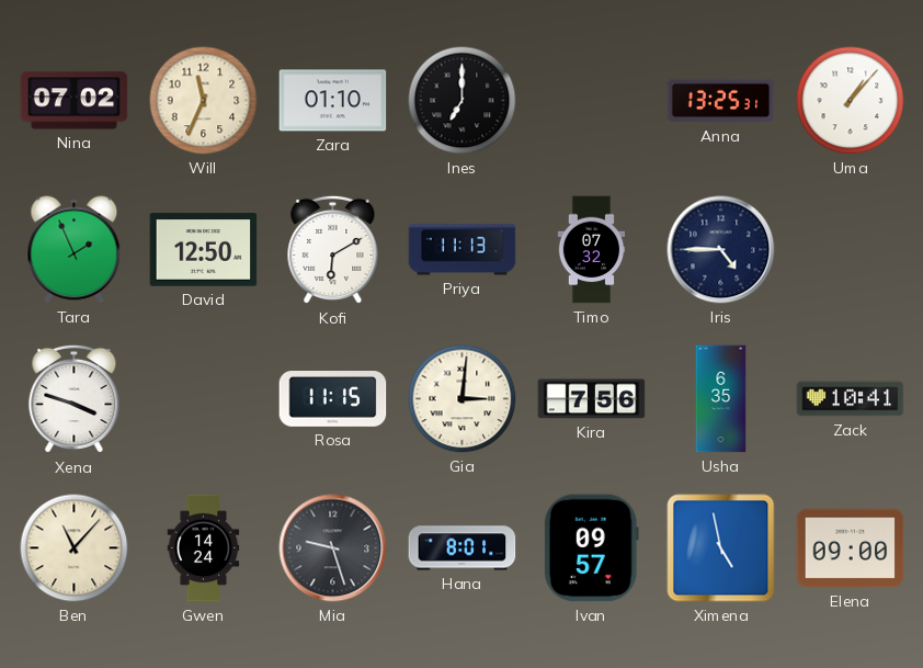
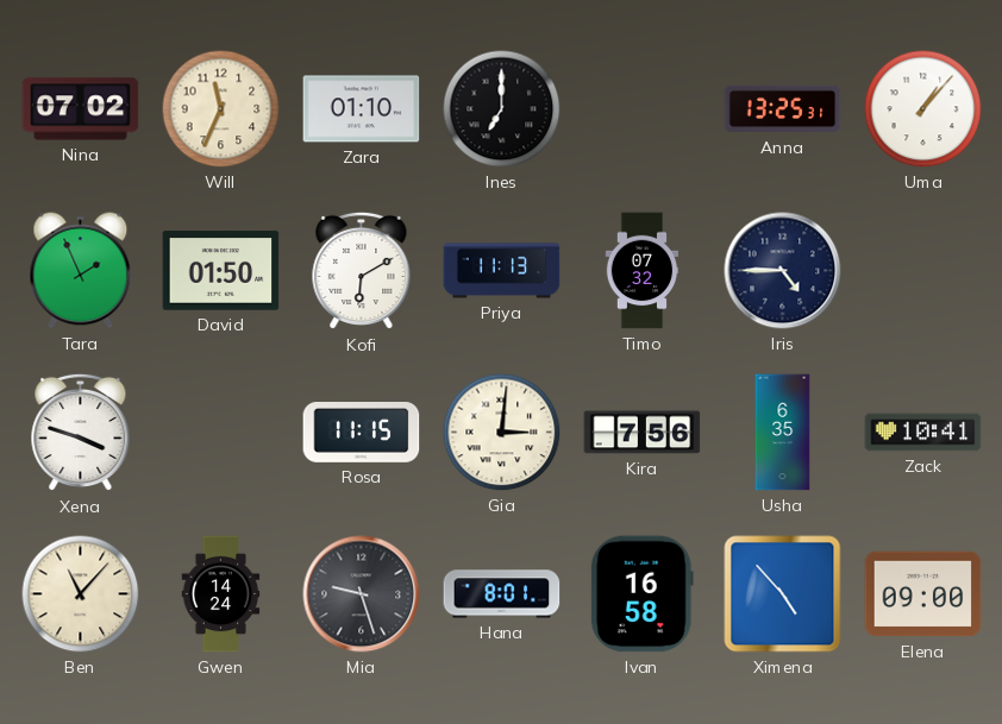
David: 12:50 -> 01:50
Ivan: 09:57 -> 16:58
Ximena: 4:58 -> 4:53
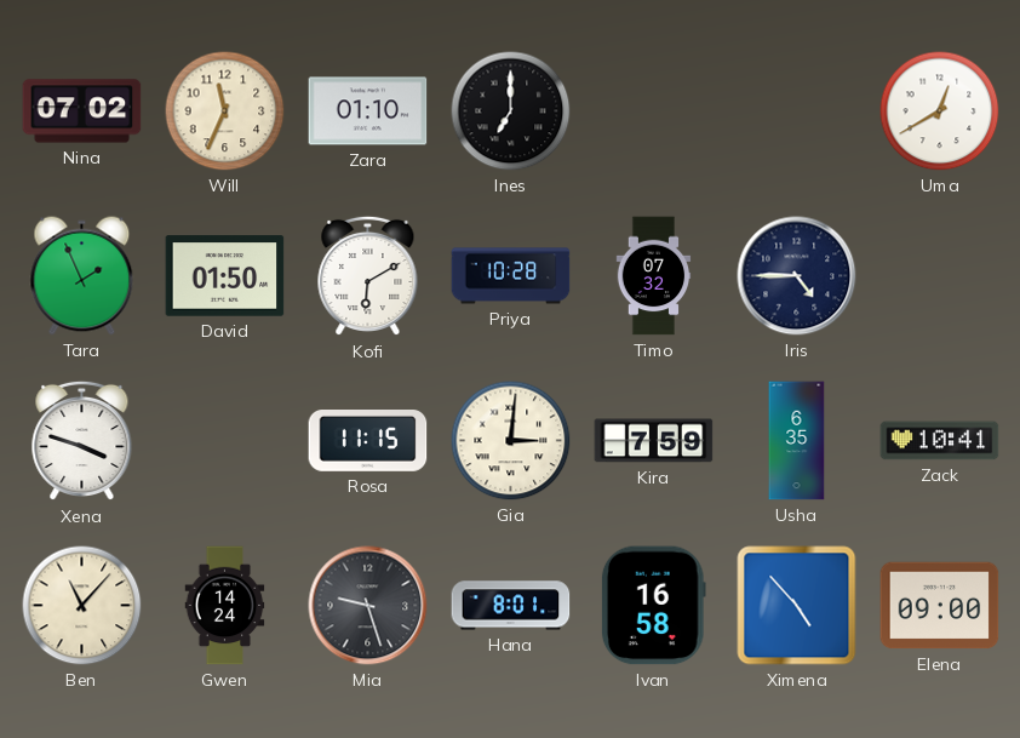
Anna: 13:25 -> none
Uma: 1:07 -> 12:40
Priya: 11:13 -> 10:28
Kira: 7:56 -> 7:59
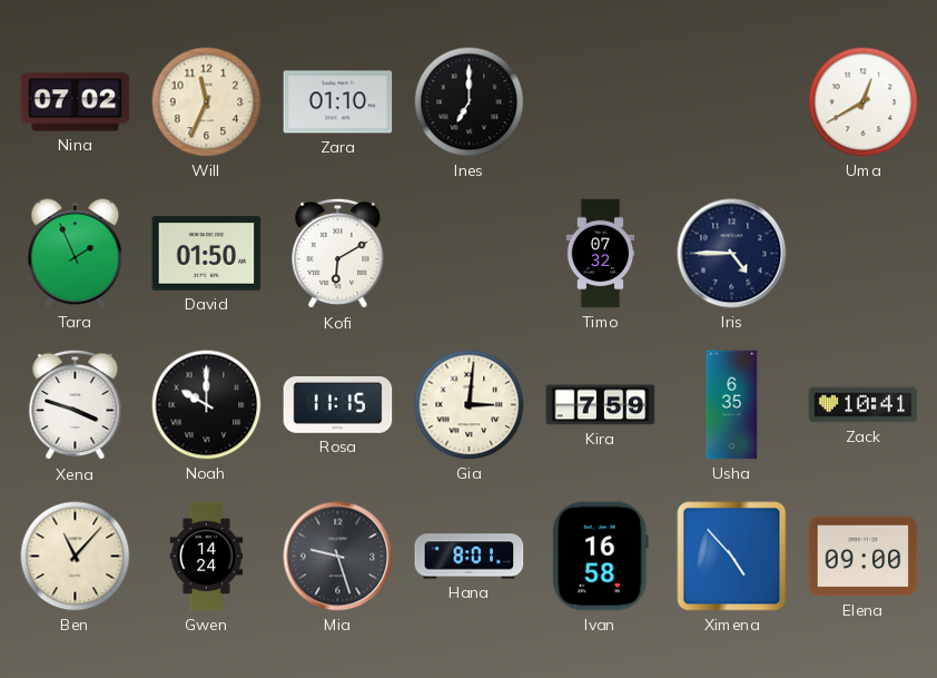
Priya: 10:28 -> none
Noah: none -> 10:00
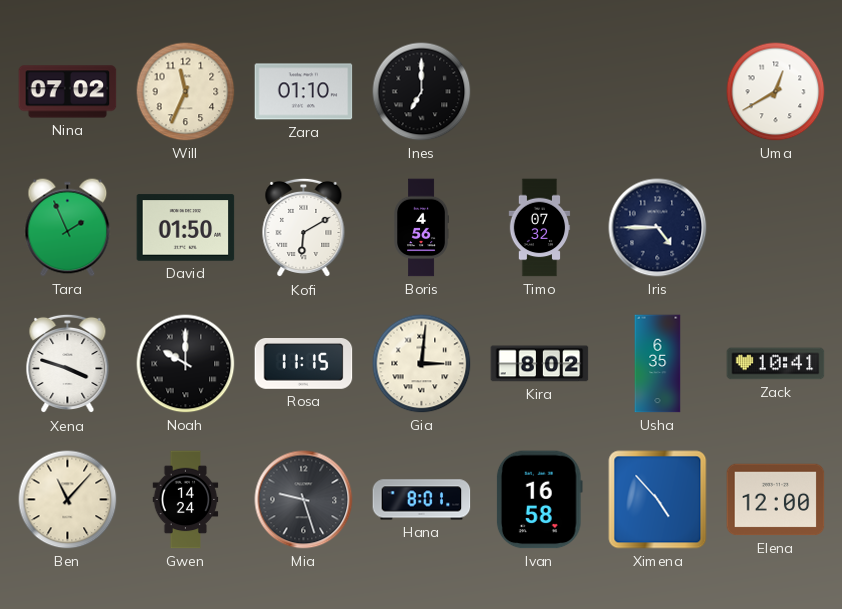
Boris: none -> 4:56
Kira: 7:59 -> 8:02
Elena: 09:00 -> 12:00
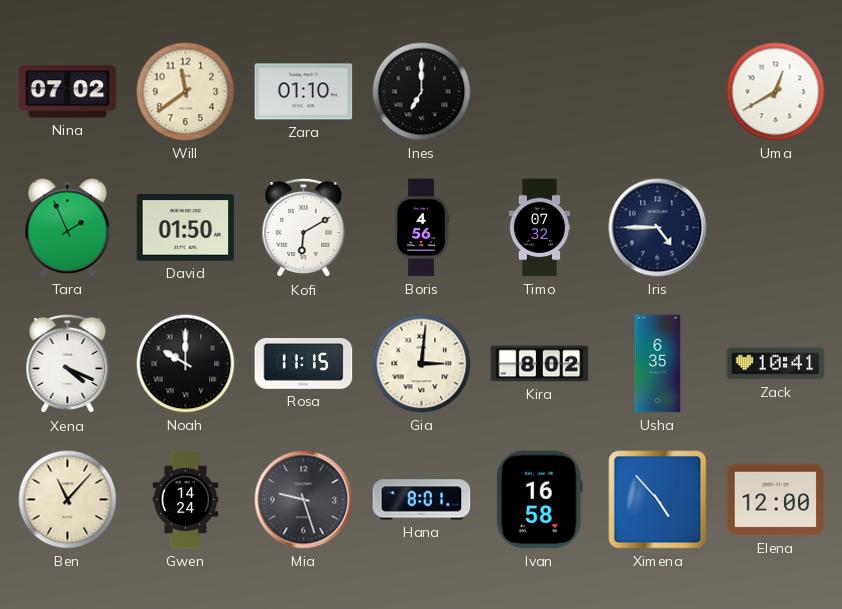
Will: 11:34 -> 11:39
Xena: 3:48 -> 4:19
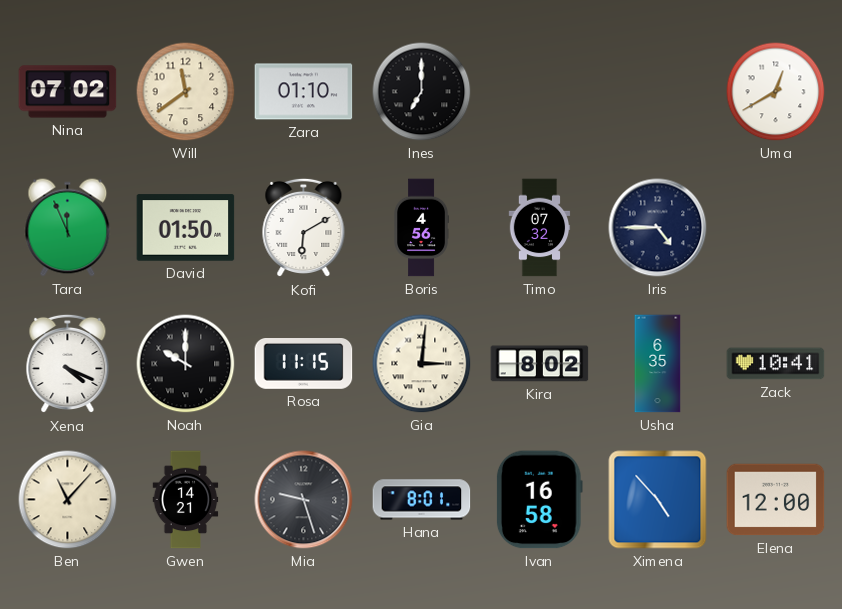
Tara: 1:56 -> 11:56
Gwen: 14:24 -> 14:21
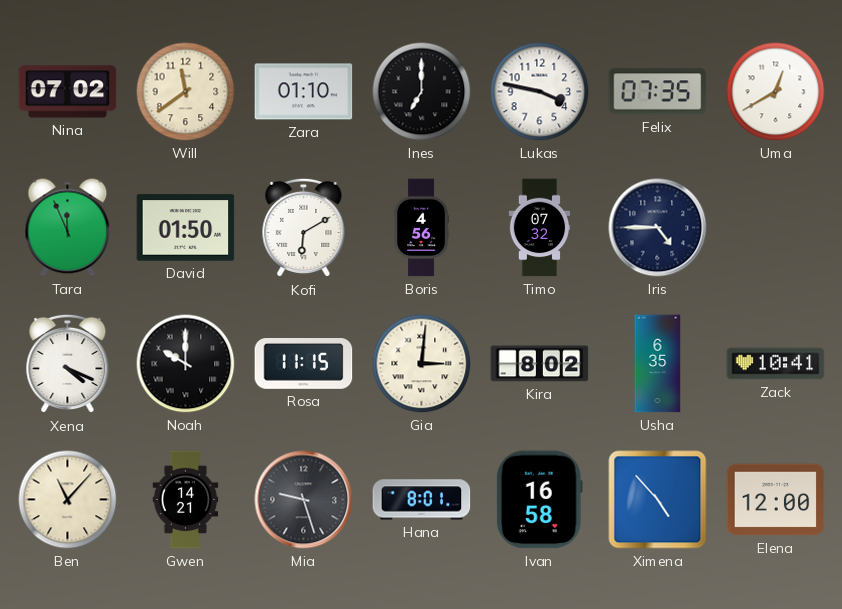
Lukas: none -> 3:47
Felix: none -> 07:35
